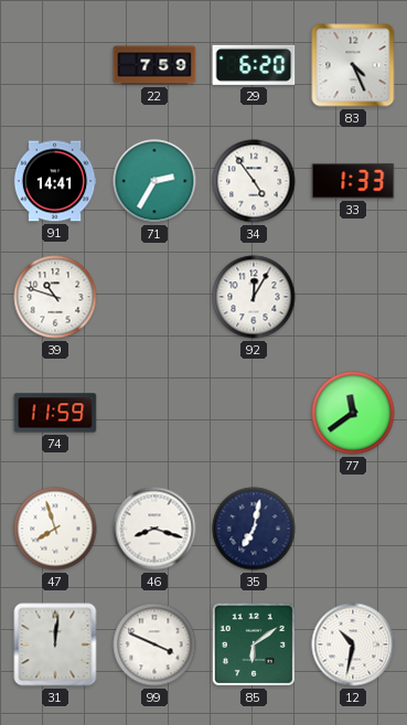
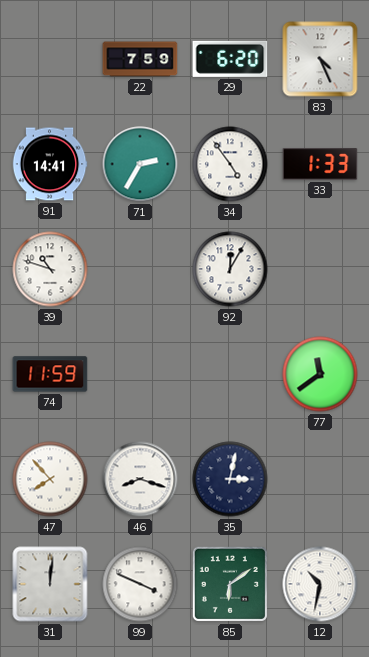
47: 7:57 -> 7:53
35: 7:02 -> 3:02
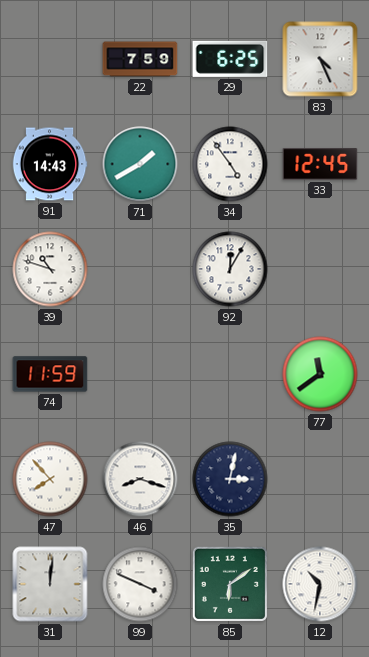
29: 6:20 -> 6:25
91: 14:41 -> 14:43
71: 2:35 -> 1:40
33: 1:33 -> 12:45
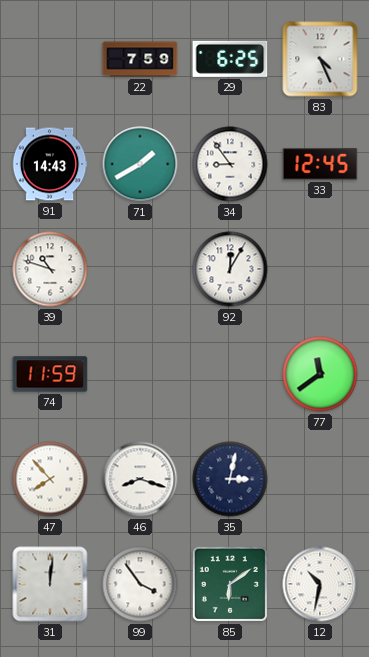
34: 4:54 -> 8:54
99: 3:49 -> 3:54
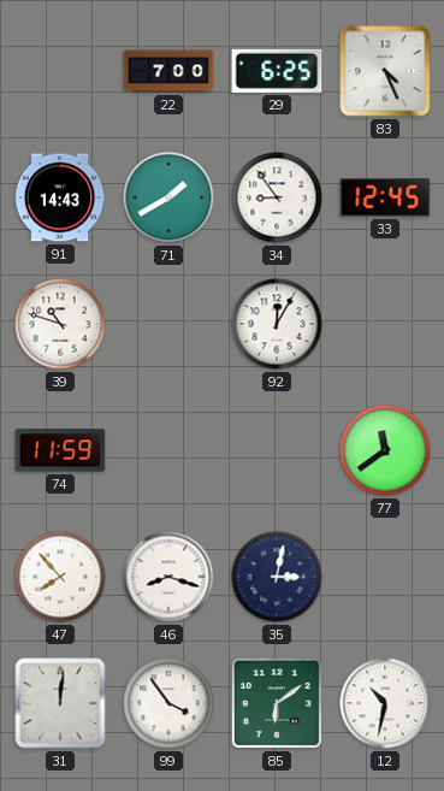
22: 7:59 -> 7:00
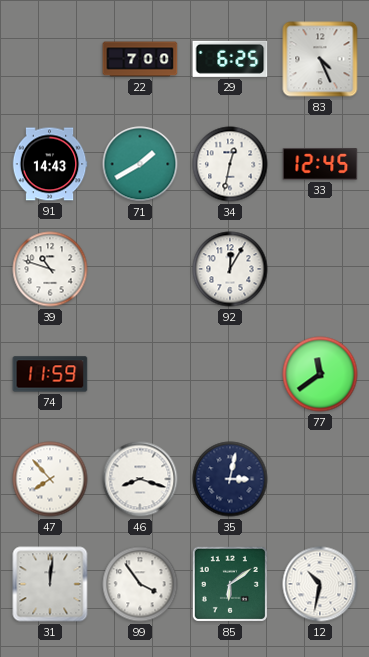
34: 8:54 -> 12:32
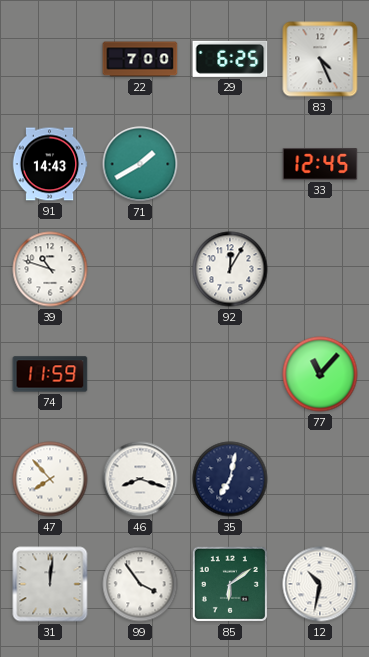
34: 12:32 -> none
77: 11:39 -> 11:07
35: 3:02 -> 7:02
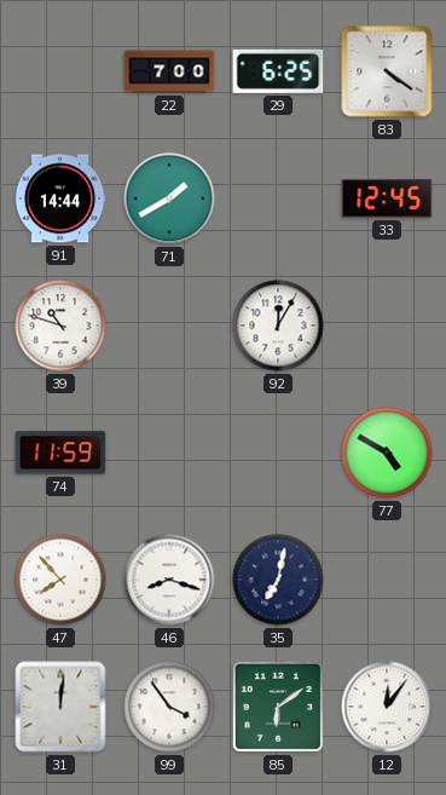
83: 4:26 -> 4:21
91: 14:43 -> 14:44
77: 11:07 -> 4:50
12: 10:32 -> 12:06
